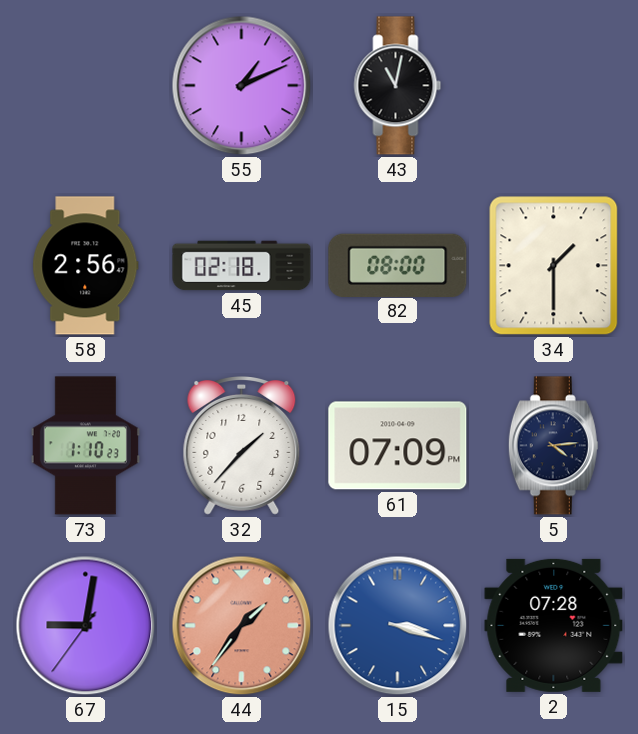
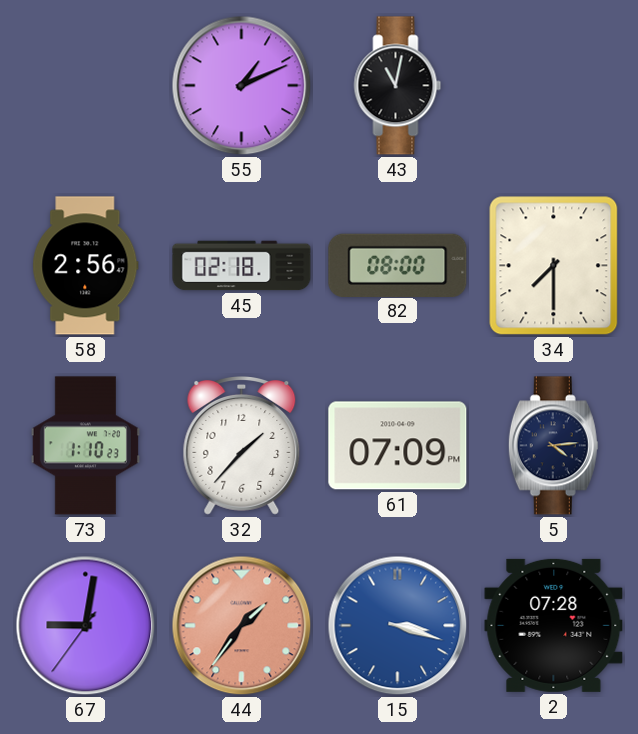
34: 1:30 -> 7:30
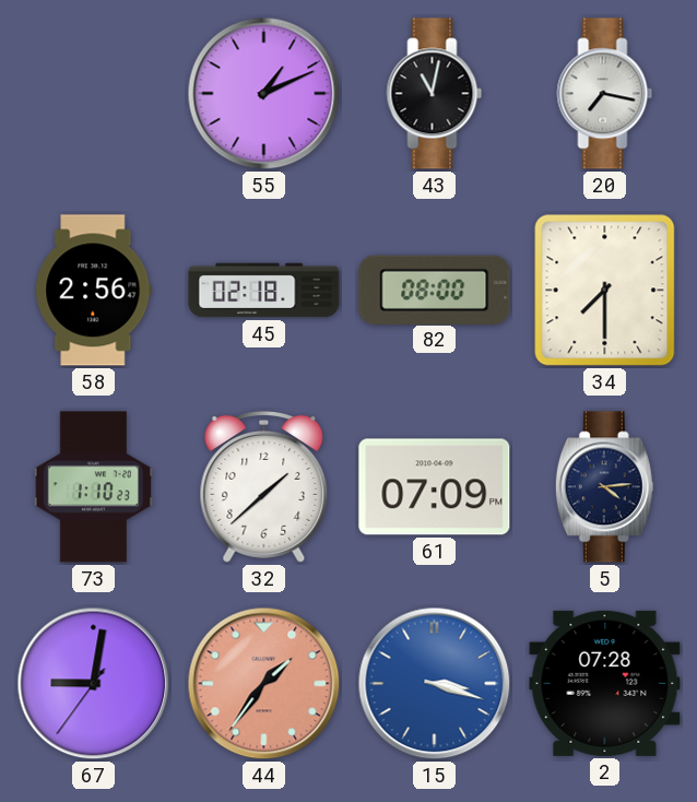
20: none -> 7:17
32: 1:37 -> 1:38
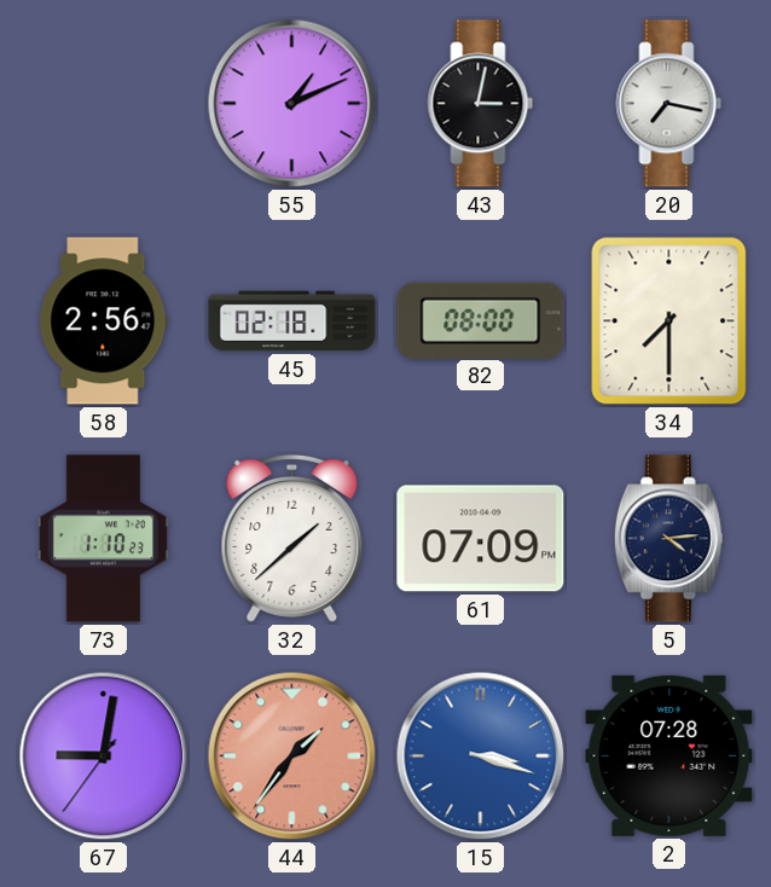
43: 11:02 -> 3:02
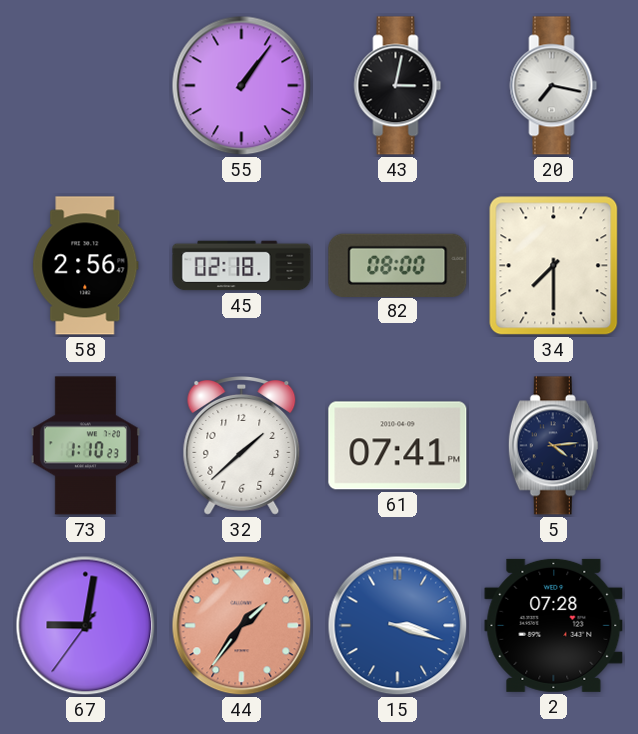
55: 1:11 -> 1:06
61: 07:09 -> 07:41
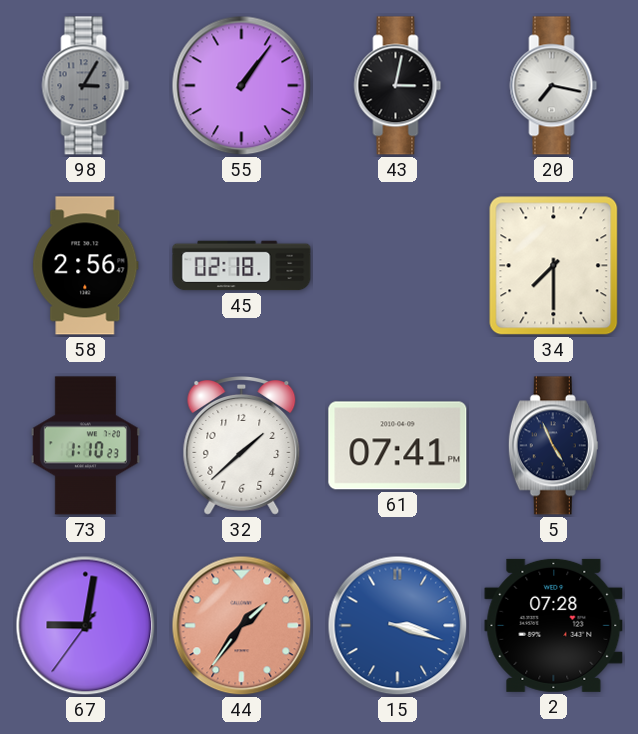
98: none -> 3:05
82: 08:00 -> none
5: 4:14 -> 4:56
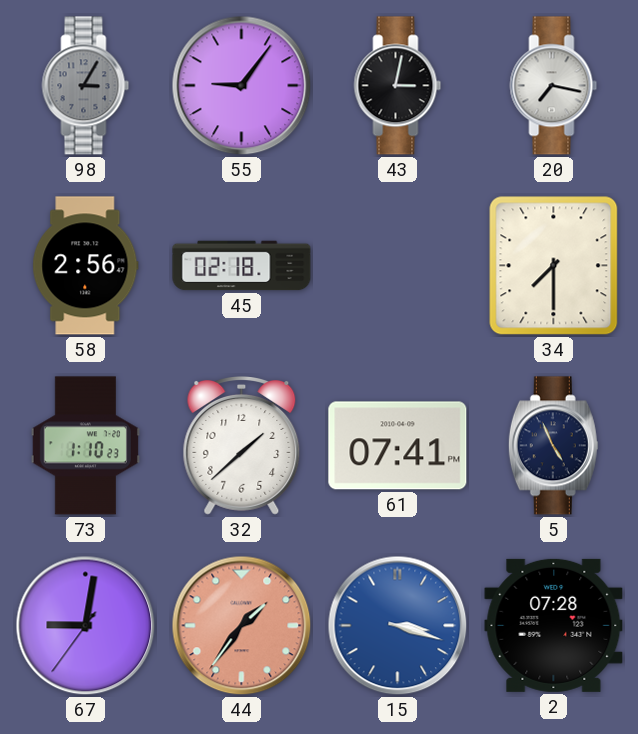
55: 1:06 -> 9:06
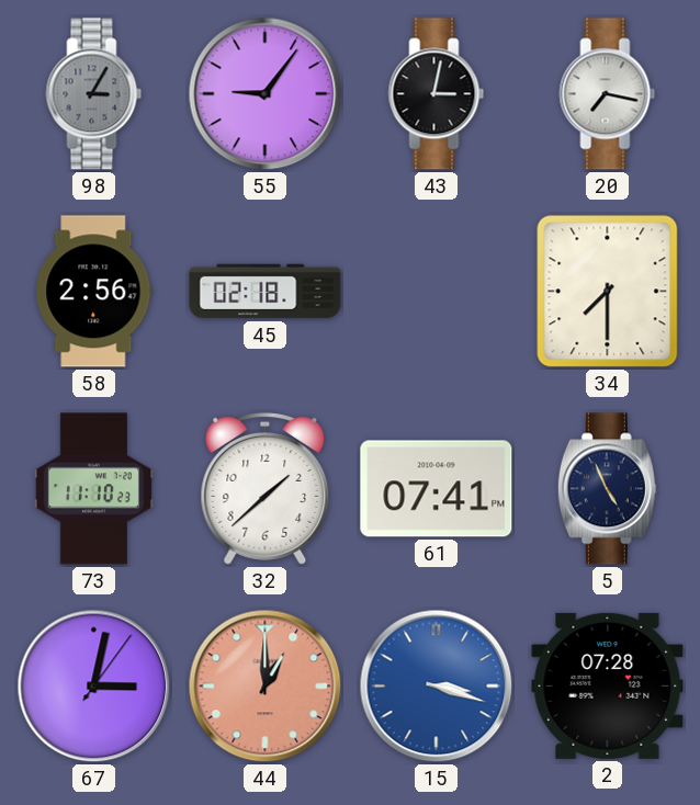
73: 1:10 -> 11:10
67: 9:01 -> 3:02
44: 1:36 -> 1:00
